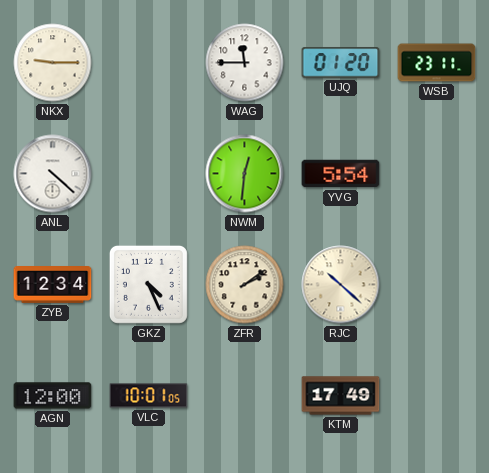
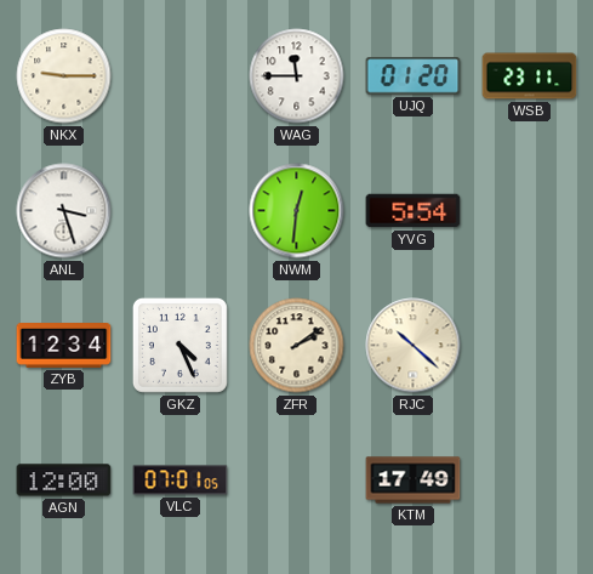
ANL: 4:22 -> 3:27
VLC: 10:01 -> 07:01
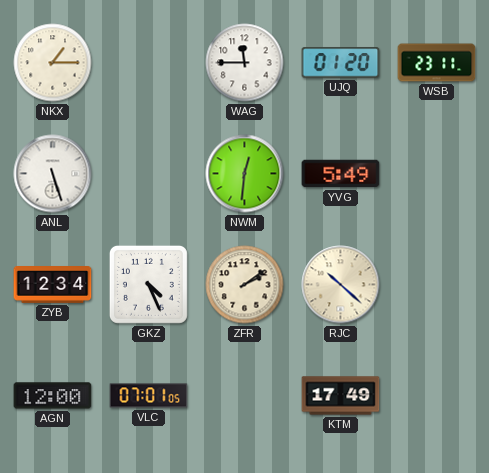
NKX: 9:15 -> 1:15
ANL: 3:27 -> 5:27
YVG: 5:54 -> 5:49
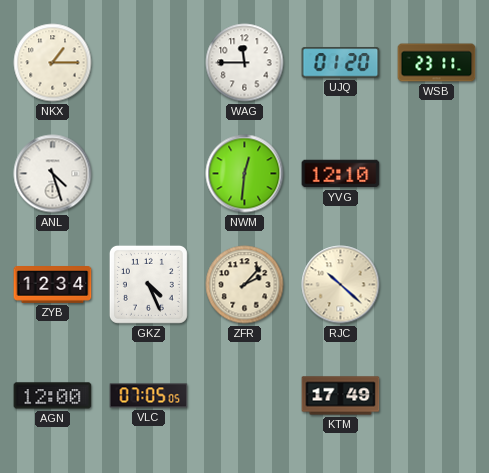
ANL: 5:27 -> 4:27
YVG: 5:49 -> 12:10
ZFR: 2:09 -> 2:07
VLC: 07:01 -> 07:05
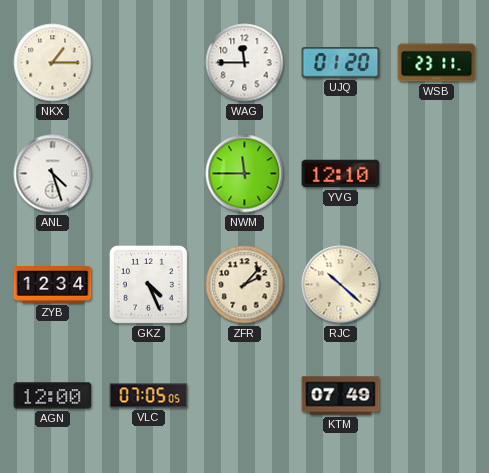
NWM: 12:31 -> 11:45
KTM: 17:49 -> 07:49
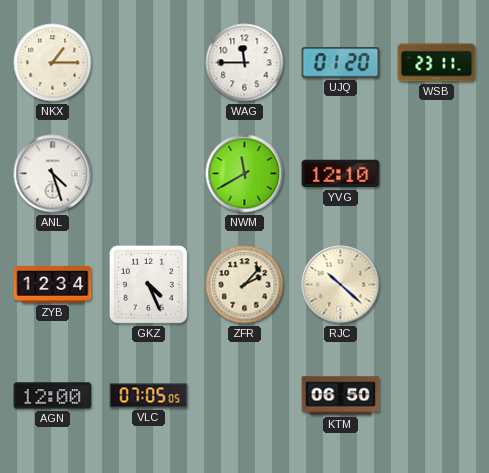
NWM: 11:45 -> 11:40
KTM: 07:49 -> 06:50
